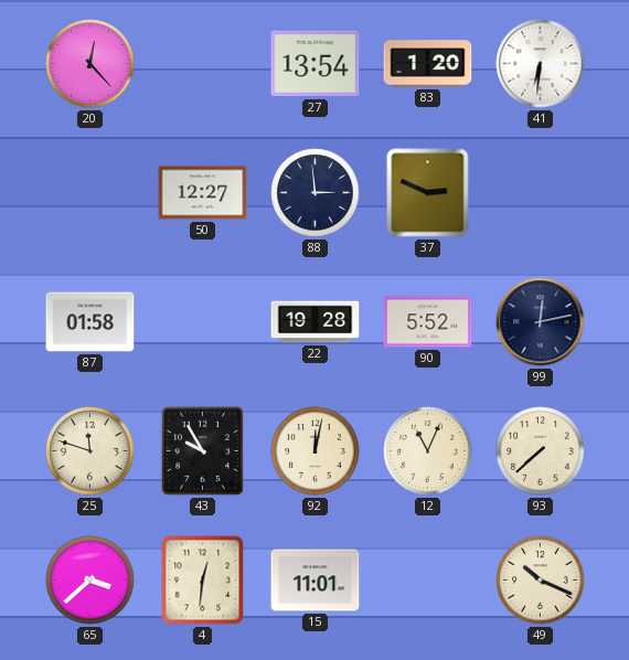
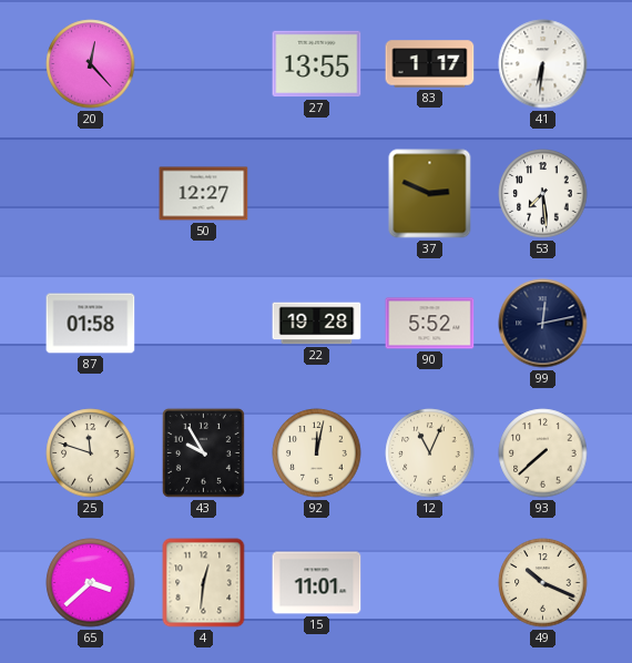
27: 13:54 -> 13:55
83: 1:20 -> 1:17
88: 2:59 -> none
53: none -> 7:29
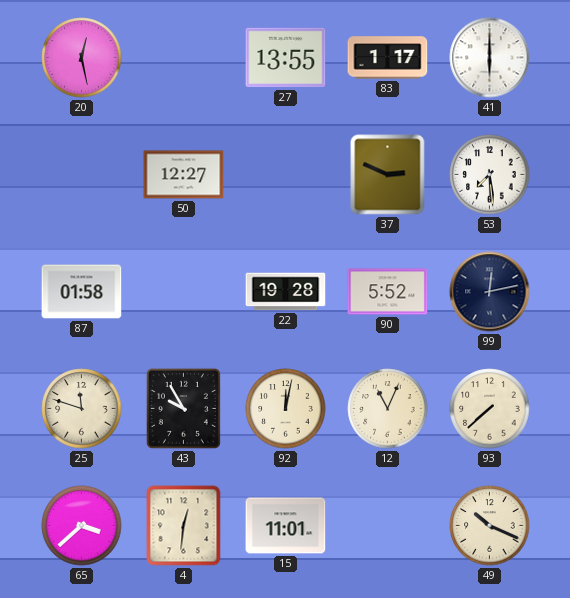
20: 12:23 -> 12:28
41: 6:31 -> 6:00
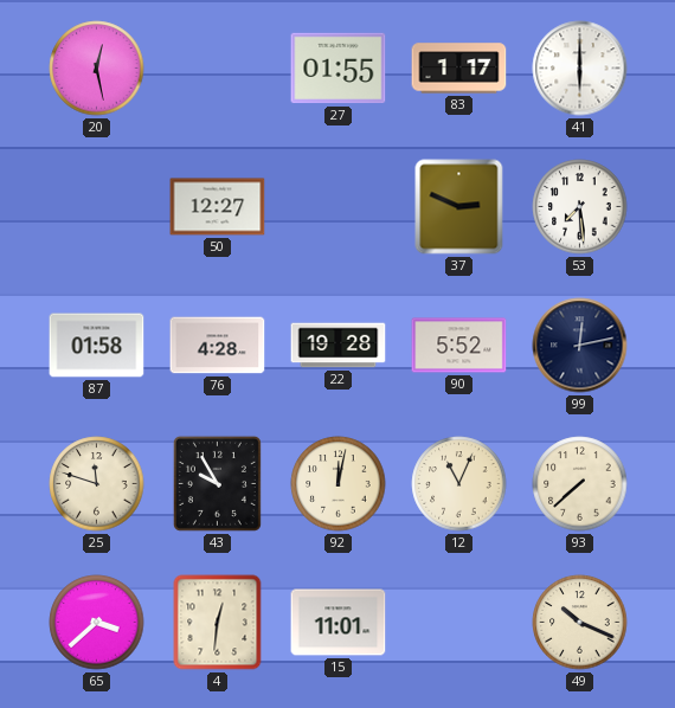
27: 13:55 -> 01:55
76: none -> 4:28
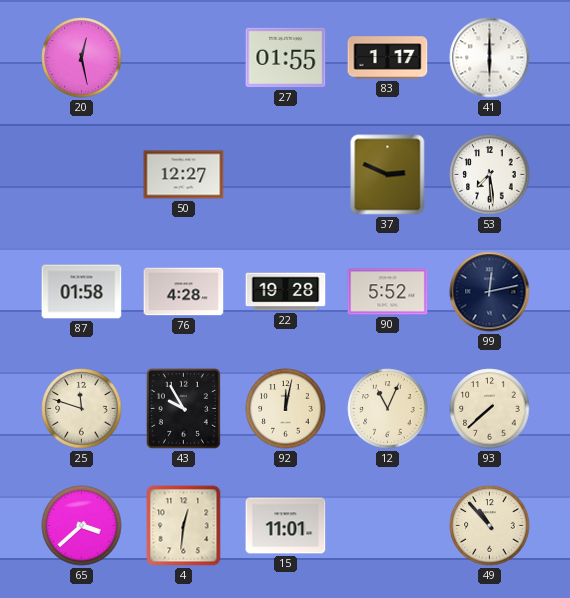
49: 10:19 -> 10:53
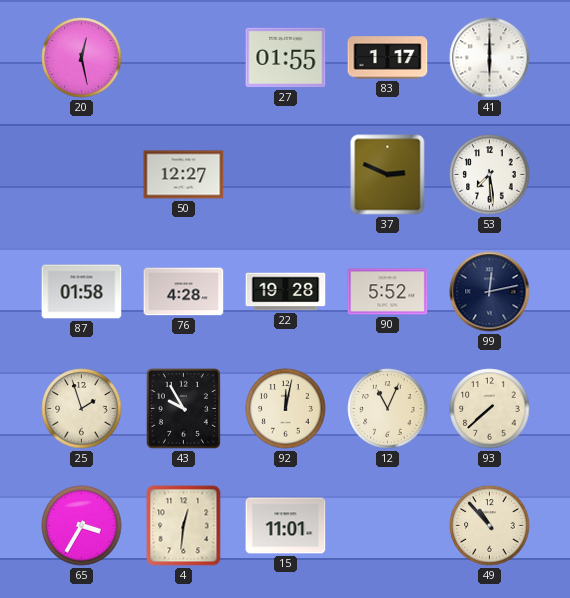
25: 11:48 -> 1:57
65: 3:38 -> 3:35
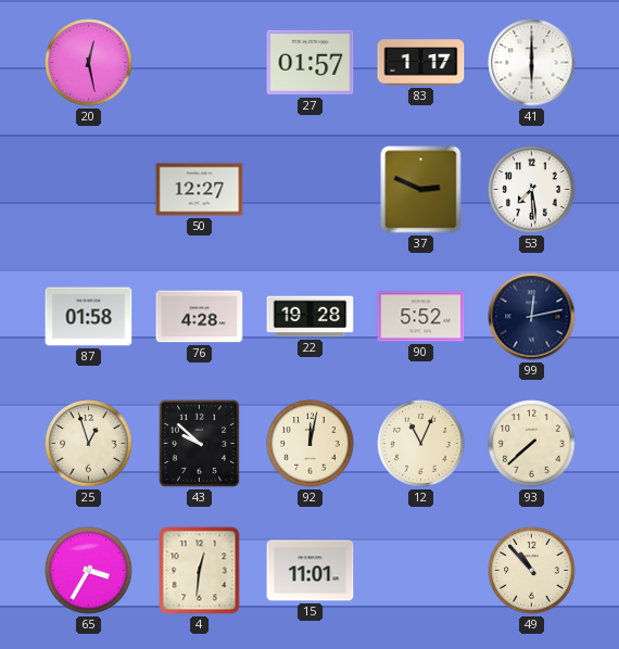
27: 01:55 -> 01:57
25: 1:57 -> 12:57
43: 9:55 -> 9:52
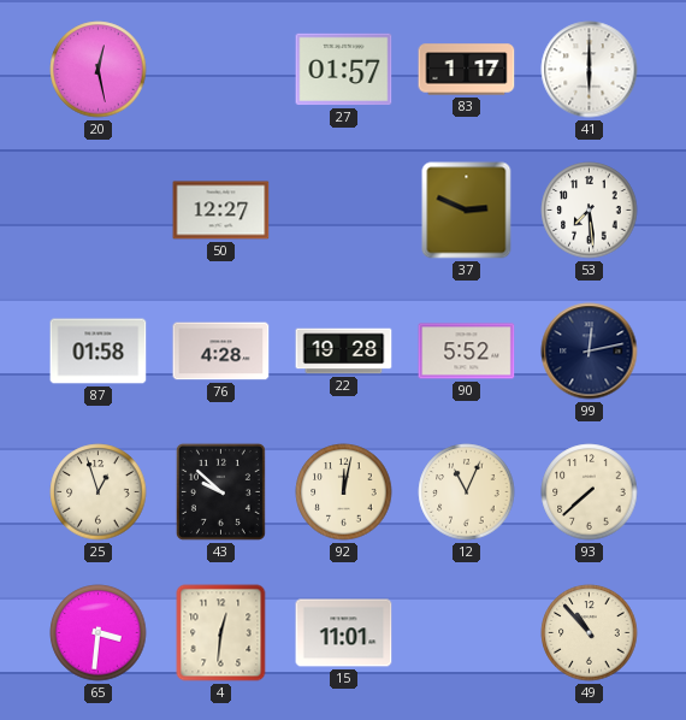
65: 3:35 -> 3:31
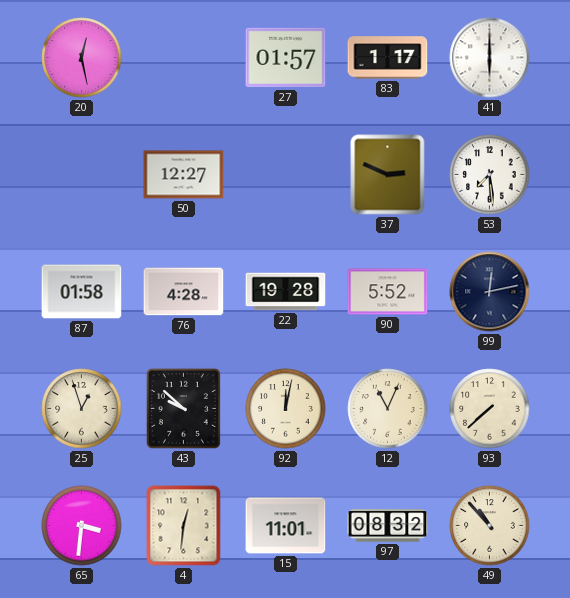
97: none -> 08:32
